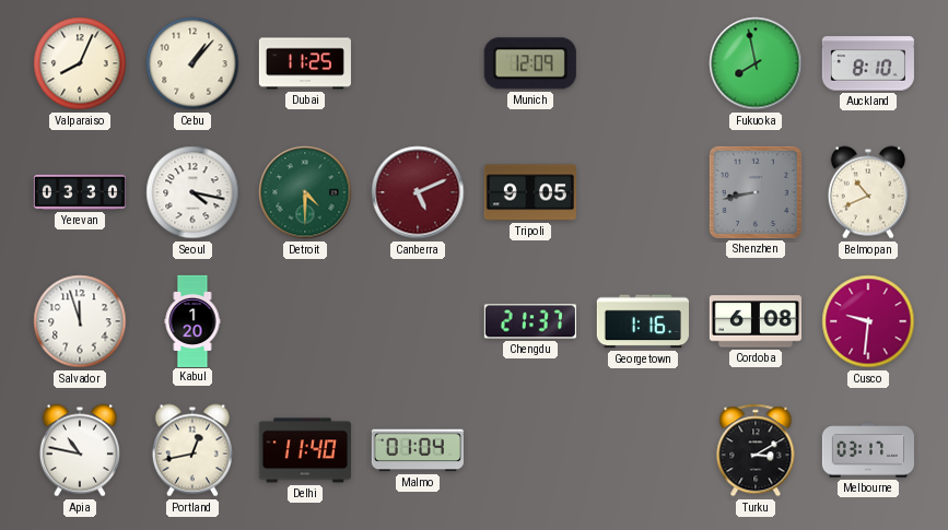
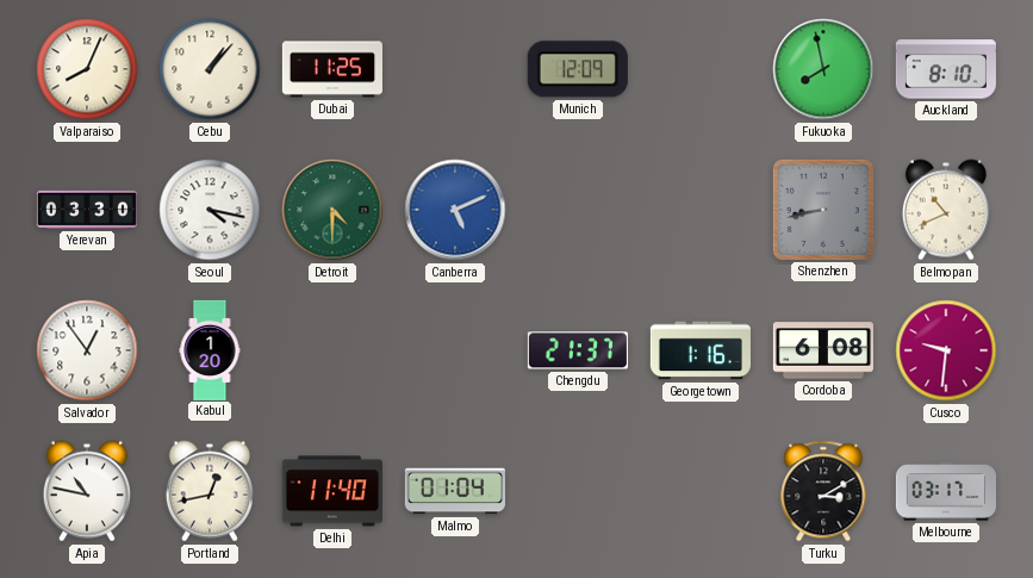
Canberra dial: burgundy -> blue
Tripoli: 9:05 -> none
Salvador: 11:57 -> 12:54
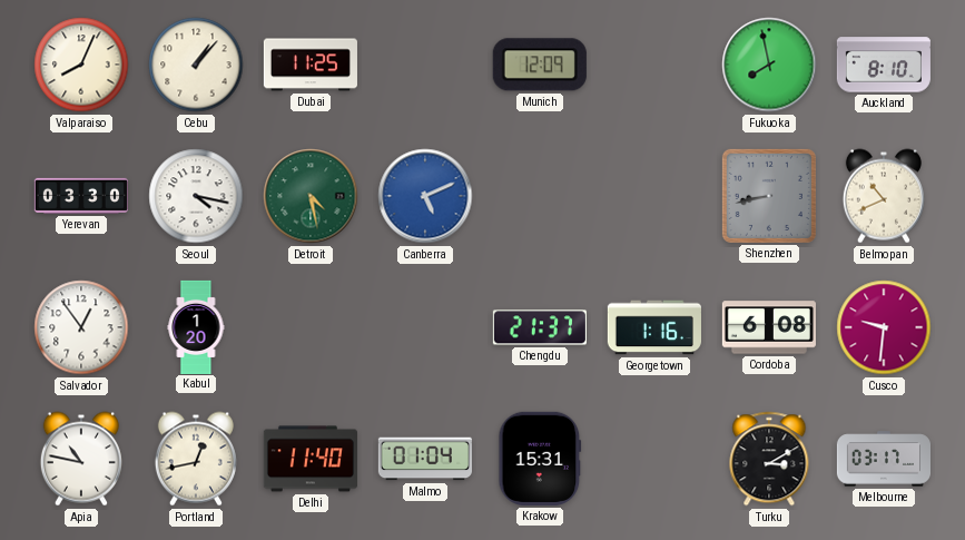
Detroit: 4:30 -> 4:28
Krakow: none -> 15:31
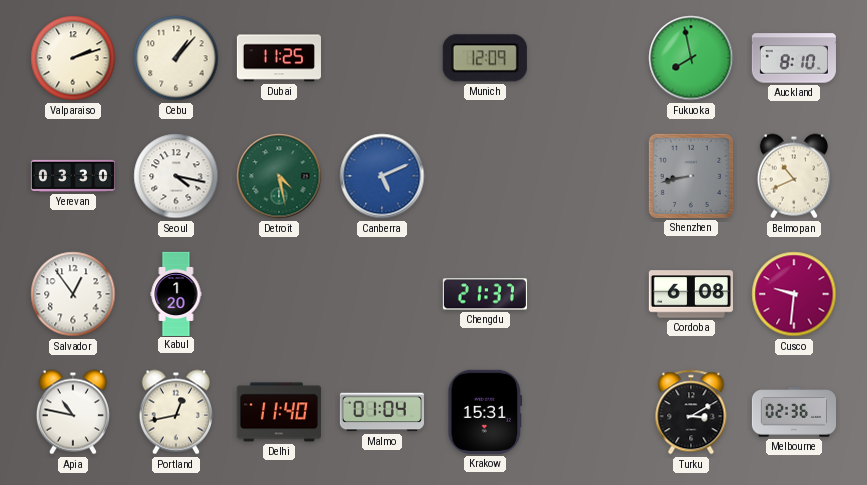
Valparaiso: 8:04 -> 2:12
Georgetown: 1:16 -> none
Melbourne: 03:17 -> 02:36
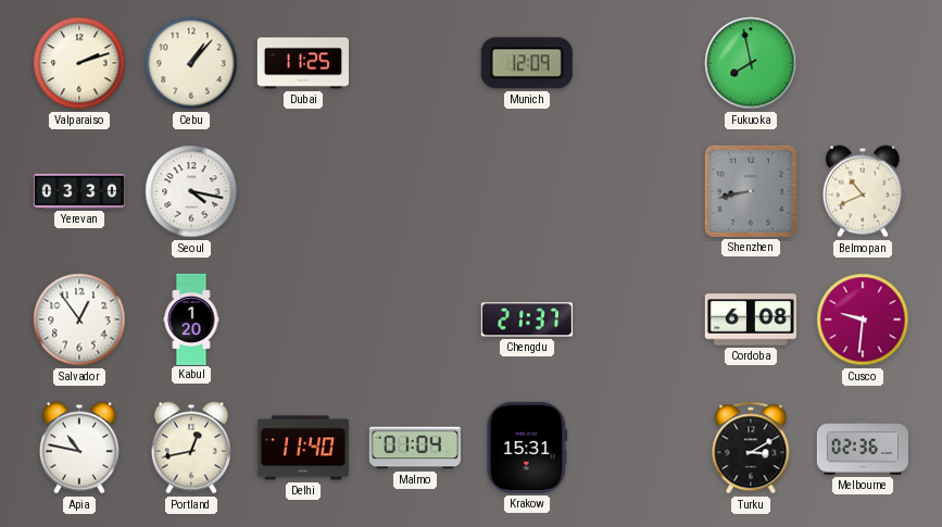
Auckland: 8:10 -> none
Detroit: 4:28 -> none
Canberra: 5:11 -> none
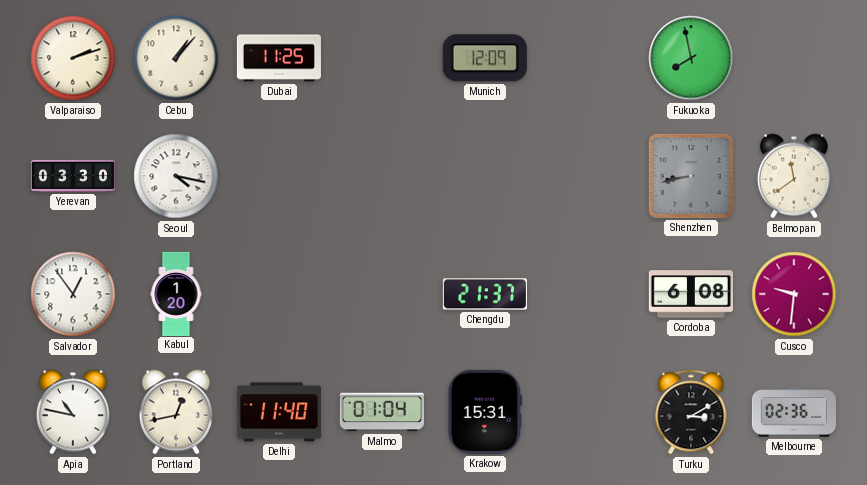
Belmopan: 10:41 -> 11:39
